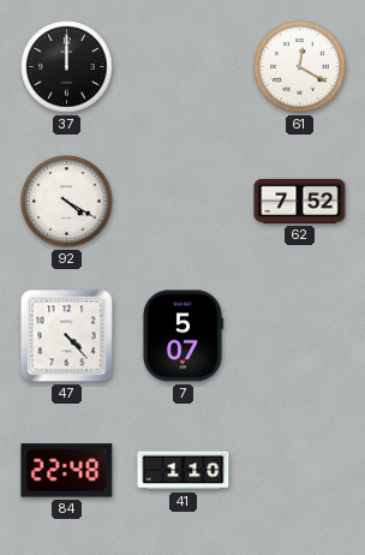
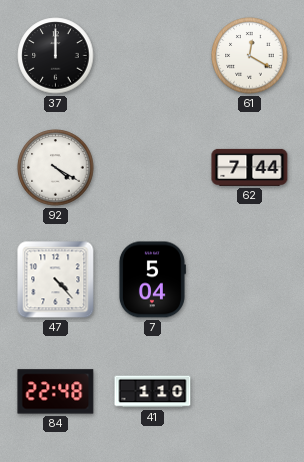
62: 7:52 -> 7:44
7: 5:07 -> 5:04
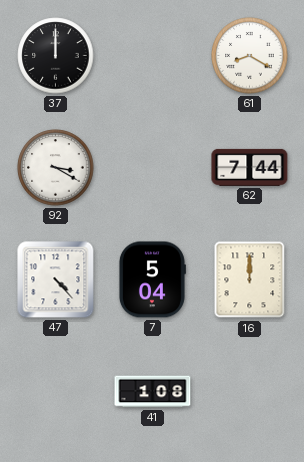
61: 12:20 -> 8:20
92: 4:20 -> 3:20
16: none -> 12:00
84: 22:48 -> none
41: 1:10 -> 1:08
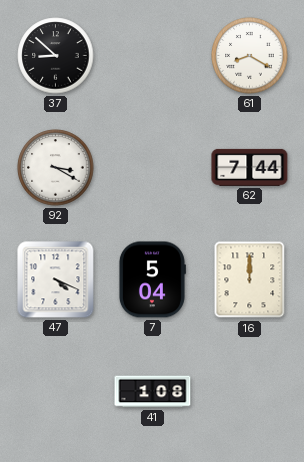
37: 12:00 -> 8:52
47: 4:23 -> 4:19
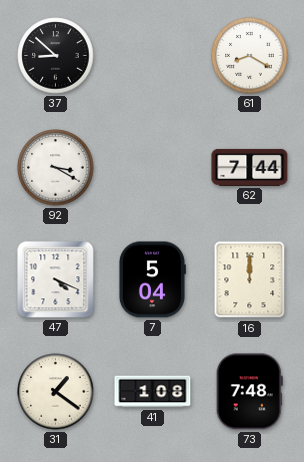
31: none -> 1:21
73: none -> 7:48
